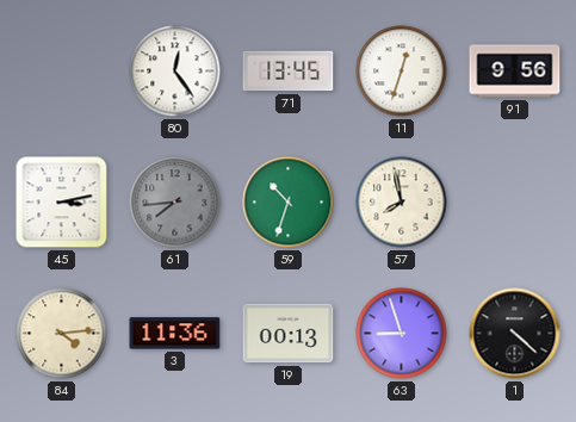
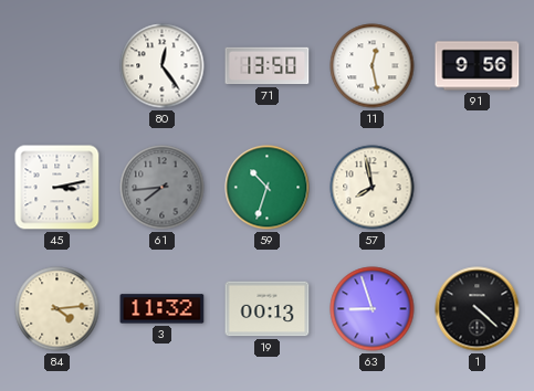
71: 13:45 -> 13:50
11: 12:33 -> 12:28
3: 11:36 -> 11:32
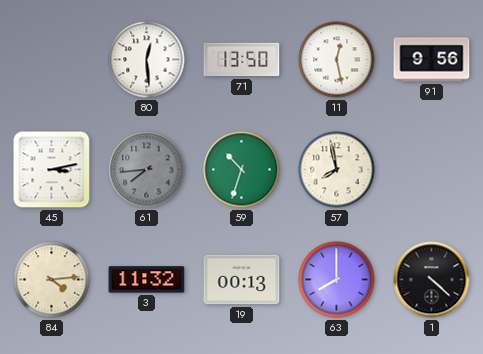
80: 12:24 -> 12:29
63: 8:57 -> 8:00
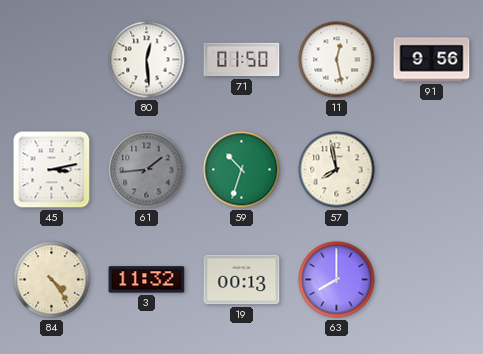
71: 13:50 -> 01:50
61: 7:44 -> 1:44
84: 4:14 -> 4:24
1: 4:22 -> none
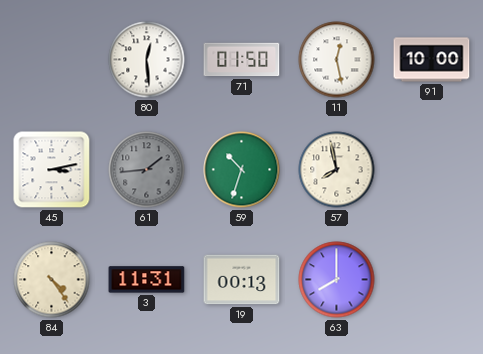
91: 9:56 -> 10:00
3: 11:32 -> 11:31
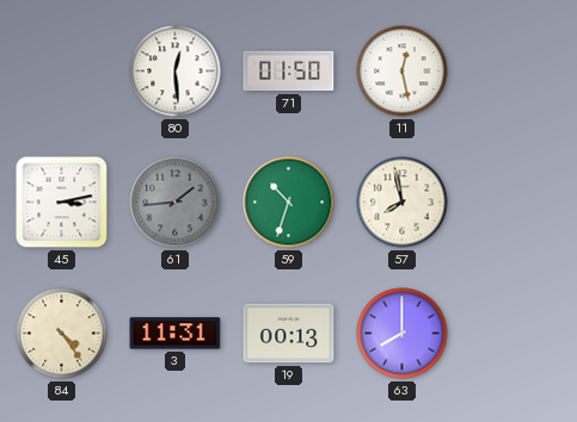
91: 10:00 -> none
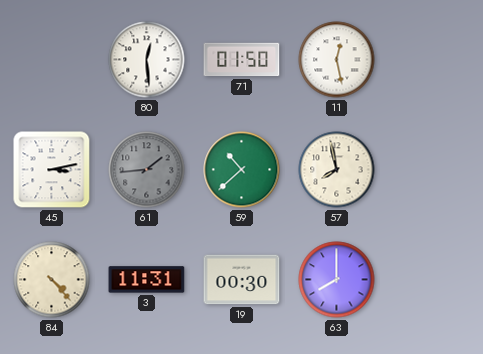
59: 10:33 -> 10:38
84: 4:24 -> 4:23
19: 00:13 -> 00:30
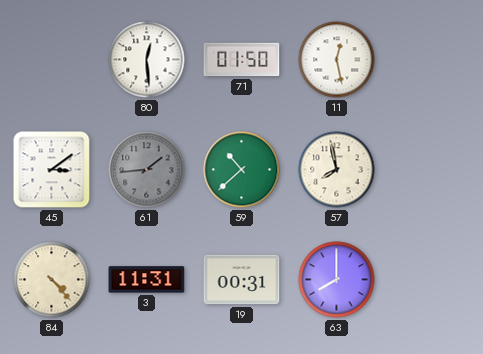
45: 3:13 -> 3:09
19: 00:30 -> 00:31
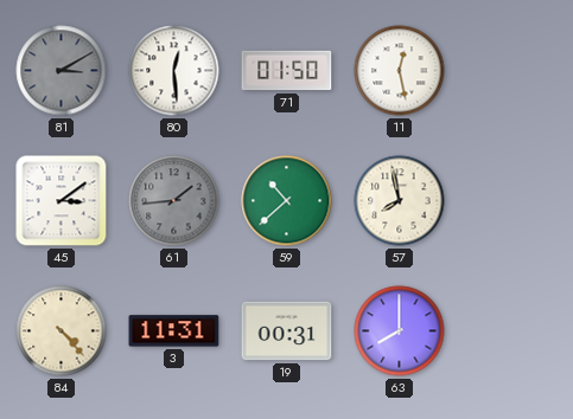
81: none -> 3:10
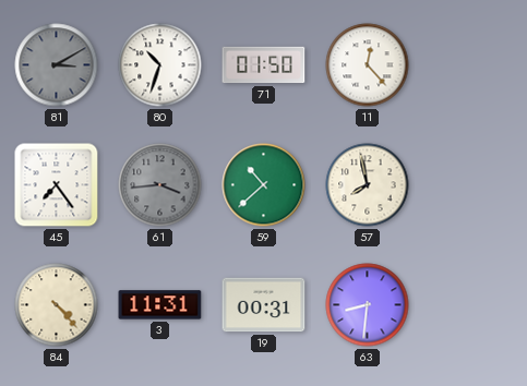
80: 12:29 -> 10:33
11: 12:28 -> 12:23
45: 3:09 -> 7:24
61: 1:44 -> 3:44
63: 8:00 -> 8:31
